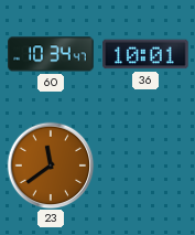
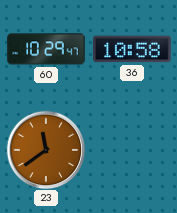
60: 10:34 -> 10:29
36: 10:01 -> 10:58
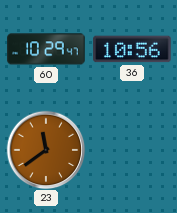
36: 10:58 -> 10:56
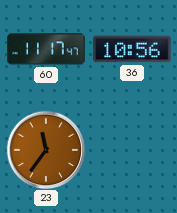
60: 10:29 -> 11:17
23: 11:39 -> 11:36
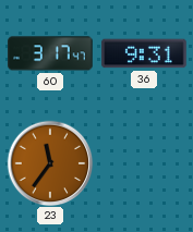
60: 11:17 -> 3:17
36: 10:56 -> 9:31
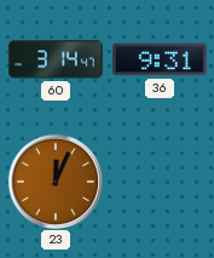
60: 3:17 -> 3:14
23: 11:36 -> 12:04
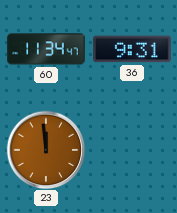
60: 3:14 -> 11:34
23: 12:04 -> 11:59
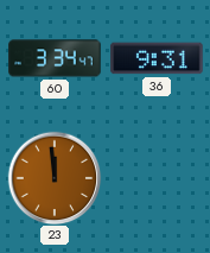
60: 11:34 -> 3:34
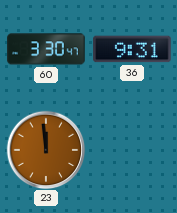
60: 3:34 -> 3:30
